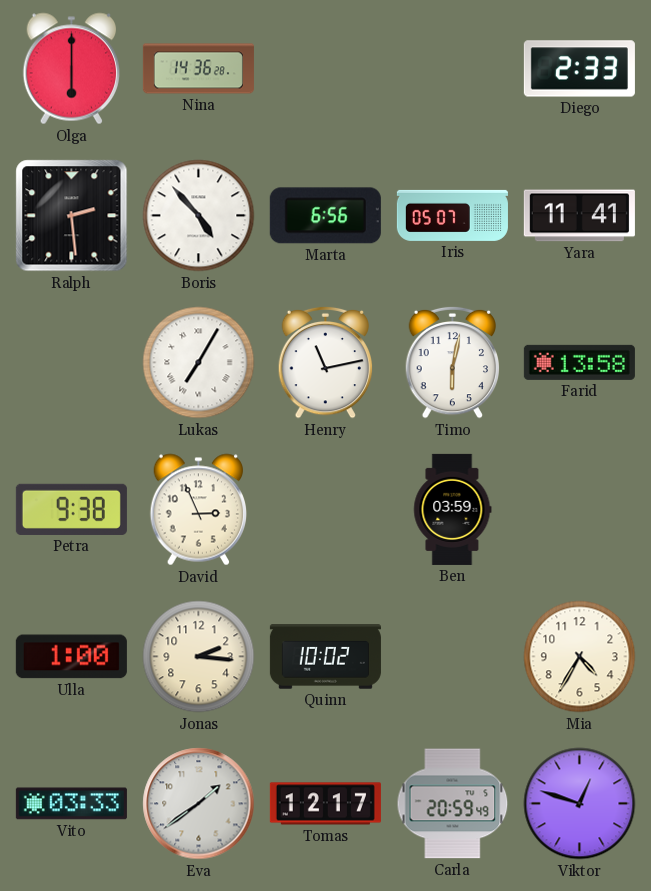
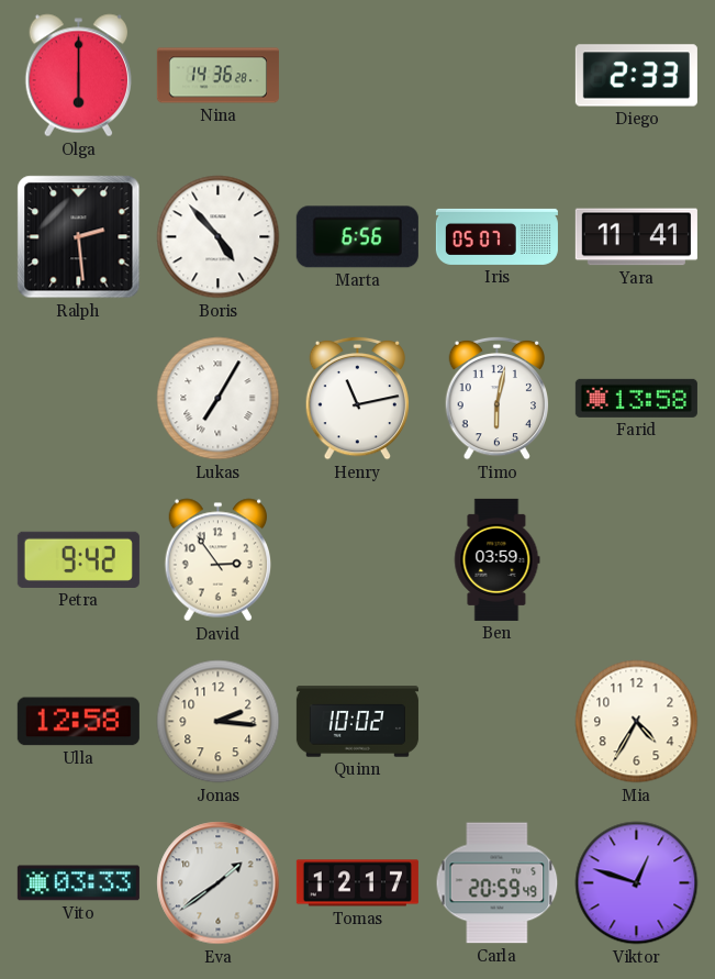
Petra: 9:38 -> 9:42
David: 2:56 -> 2:54
Ulla: 1:00 -> 12:58
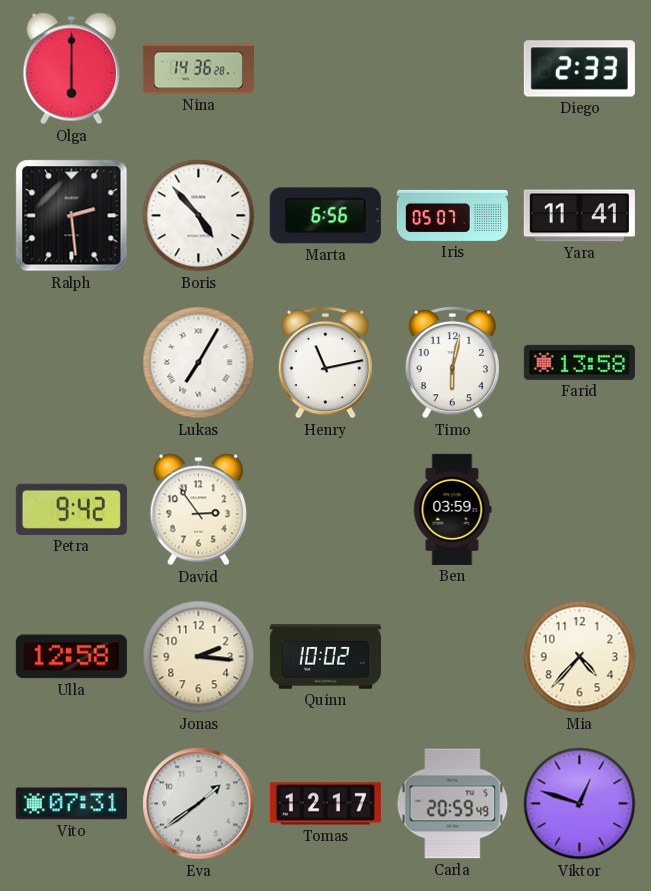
Mia: 4:35 -> 4:37
Vito: 03:33 -> 07:31
